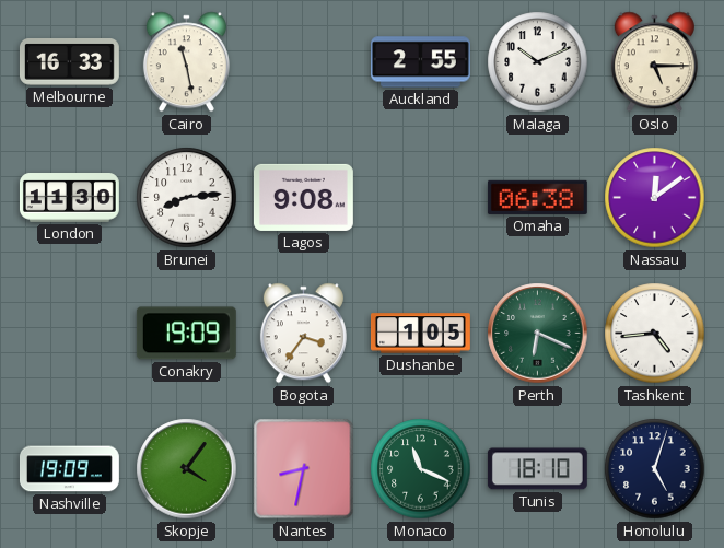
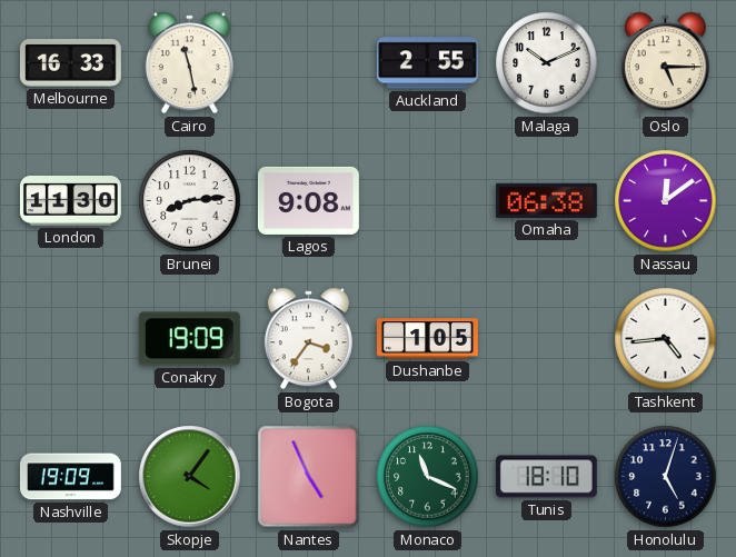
Perth: 6:19 -> none
Nantes: 8:32 -> 4:56
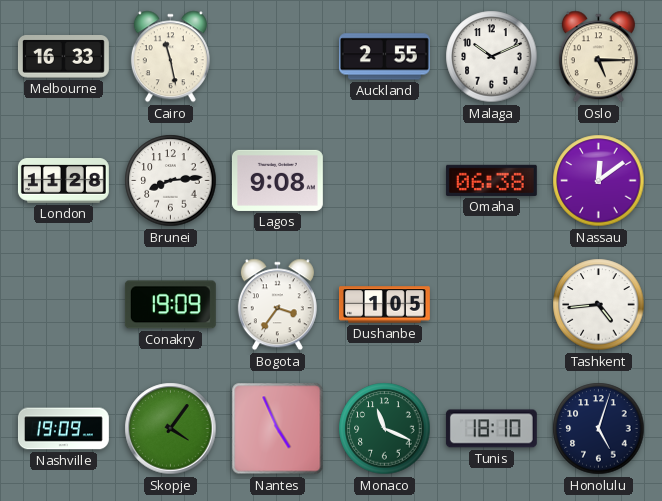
London: 11:30 -> 11:28
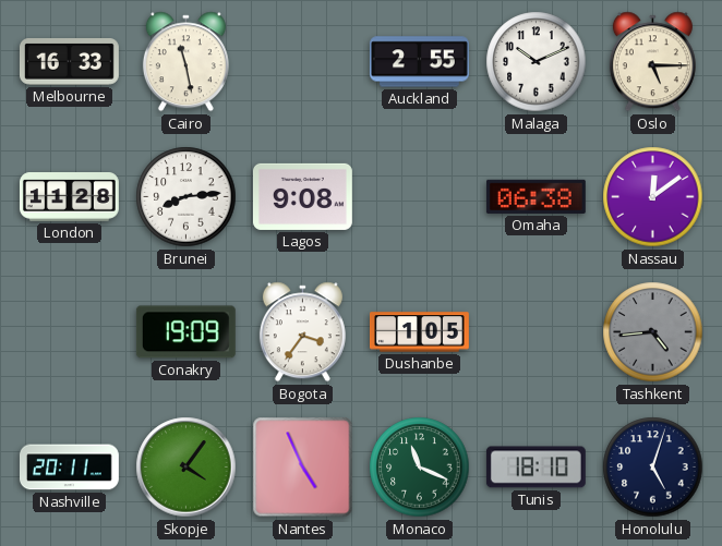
Tashkent dial: white -> grey
Nashville: 19:09 -> 20:11
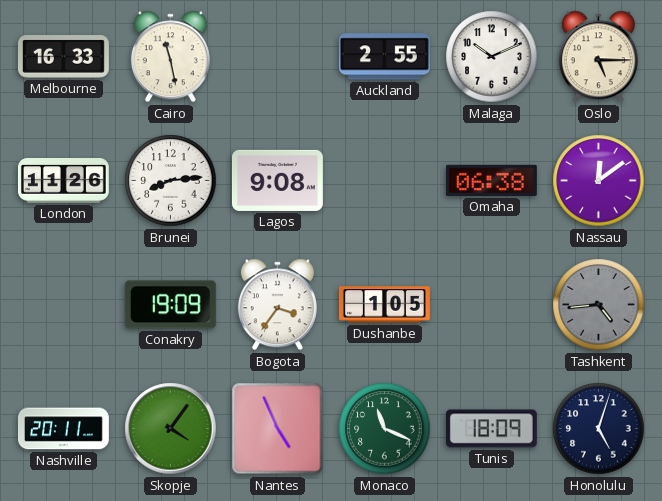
London: 11:28 -> 11:26
Tunis: 18:10 -> 18:09
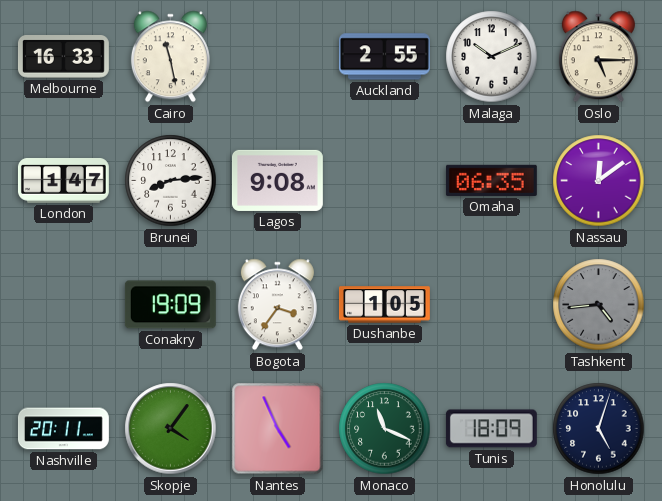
London: 11:26 -> 1:47
Omaha: 06:38 -> 06:35
